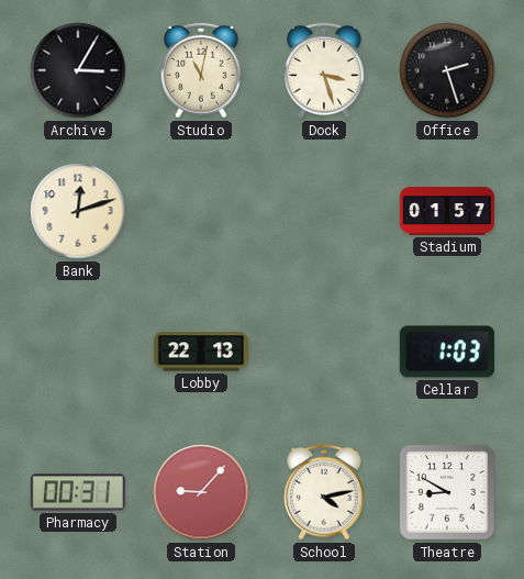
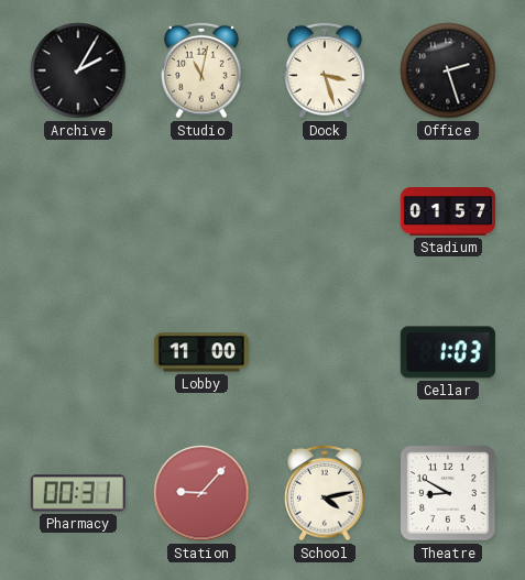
Archive: 3:05 -> 2:05
Bank: 12:12 -> none
Lobby: 22:13 -> 11:00
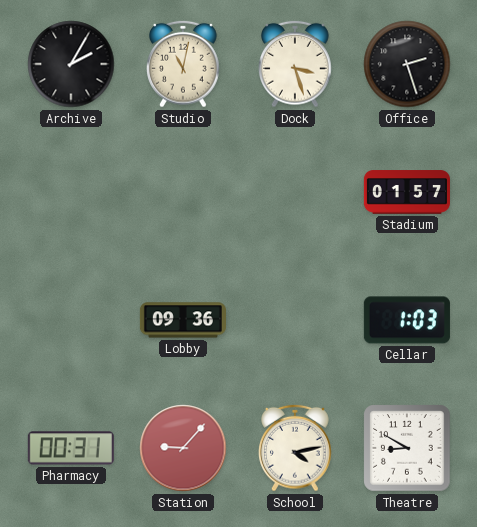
Lobby: 11:00 -> 09:36
